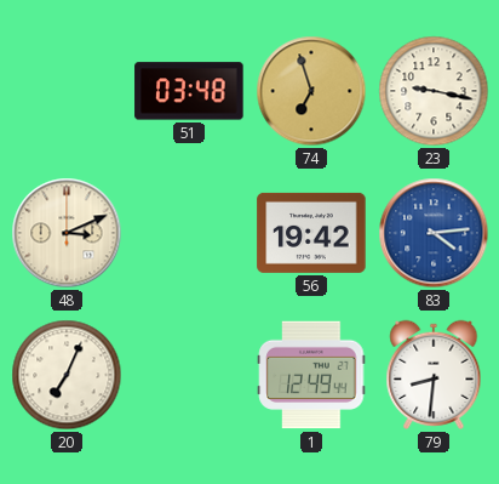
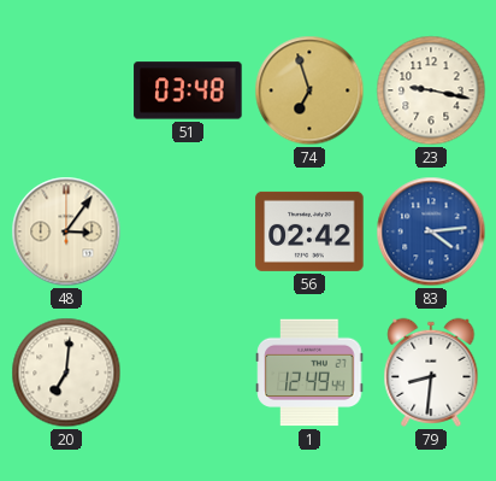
48: 3:11 -> 3:06
56: 19:42 -> 02:42
20: 7:04 -> 7:01
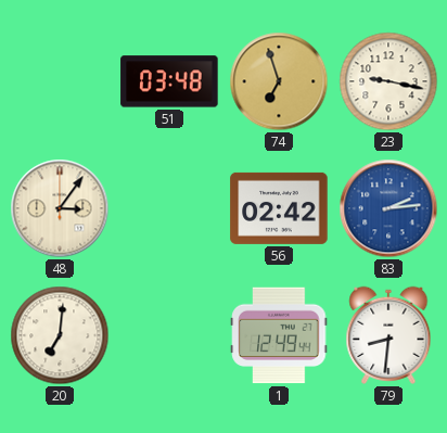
83: 4:14 -> 2:14
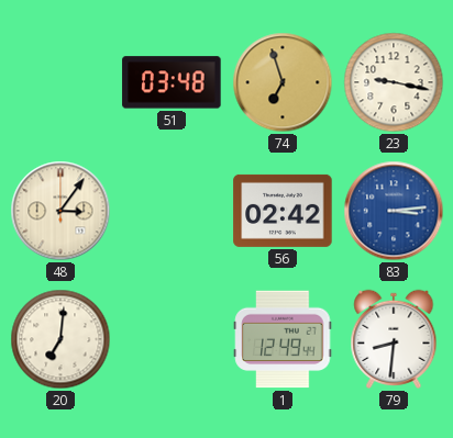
83: 2:14 -> 3:14
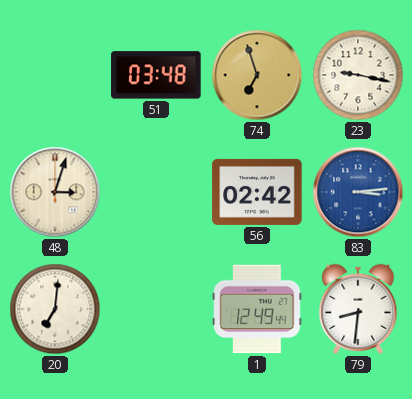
48: 3:06 -> 3:03
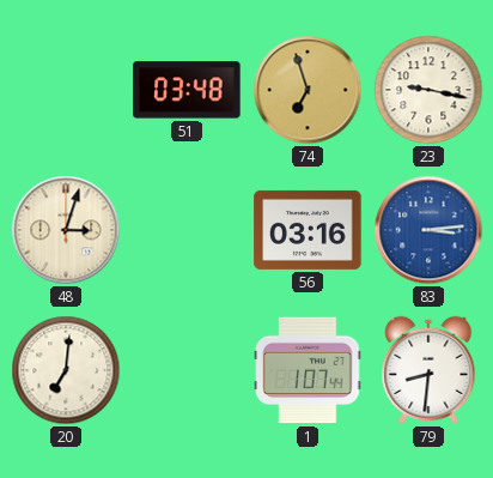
56: 02:42 -> 03:16
1: 12:49 -> 1:07
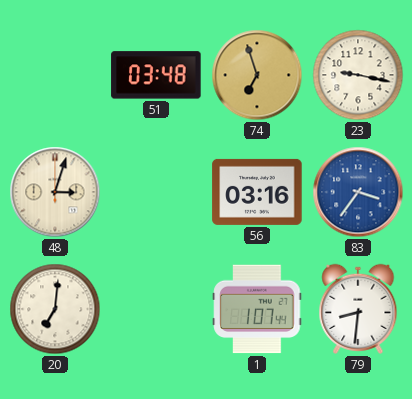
83: 3:14 -> 3:36
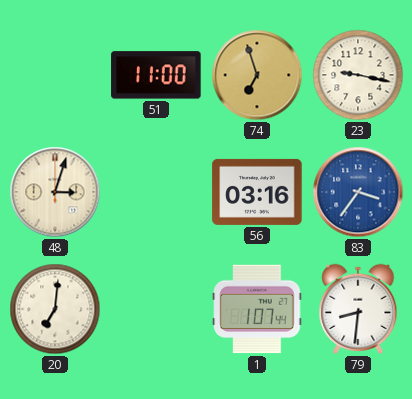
51: 03:48 -> 11:00
